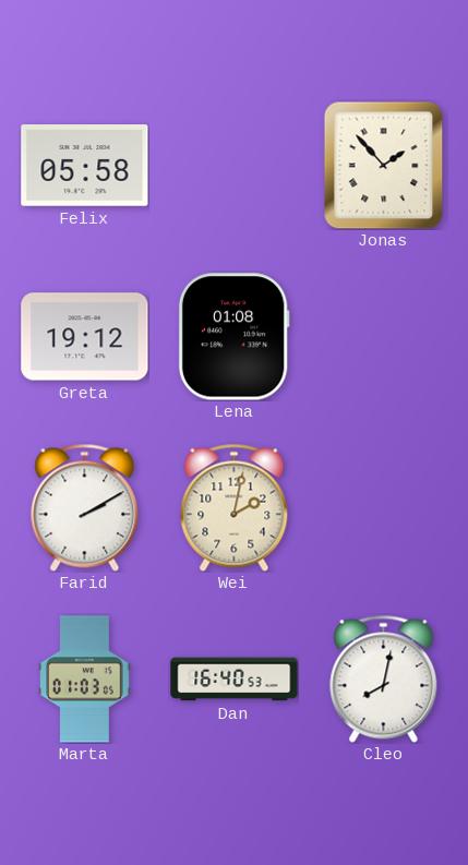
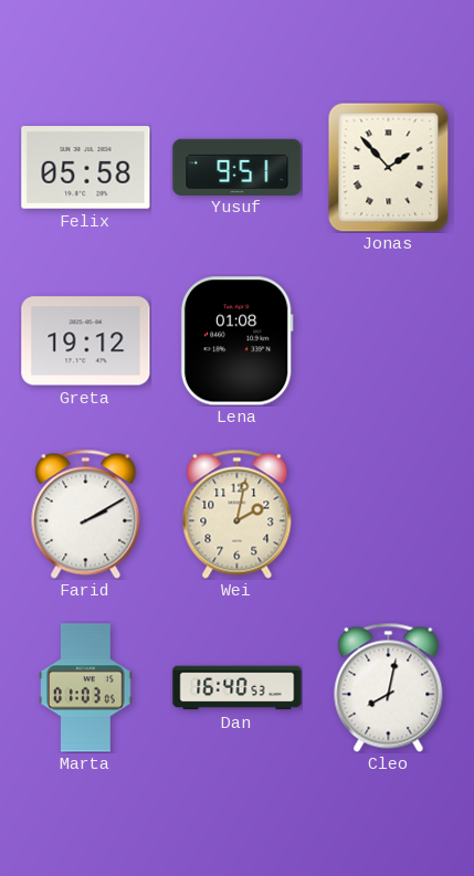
Yusuf: none -> 9:51
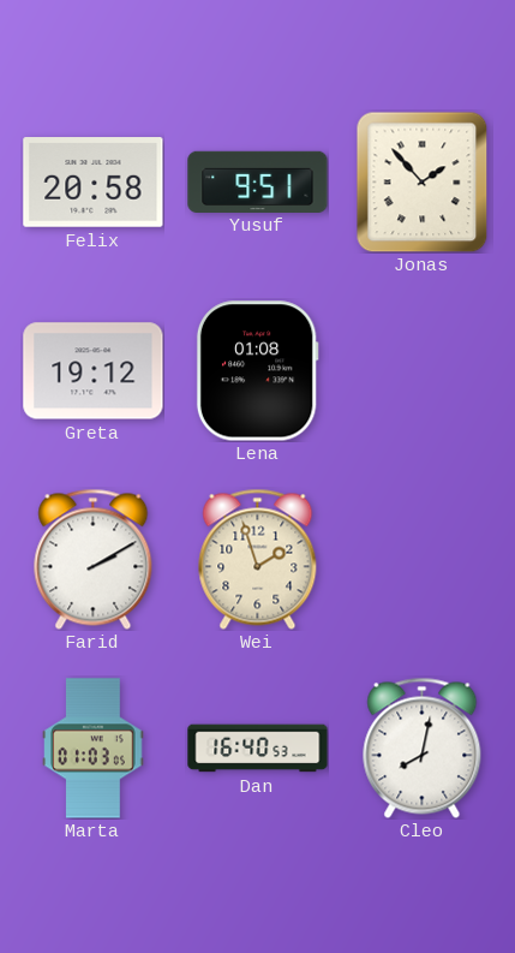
Felix: 05:58 -> 20:58
Wei: 2:02 -> 1:57
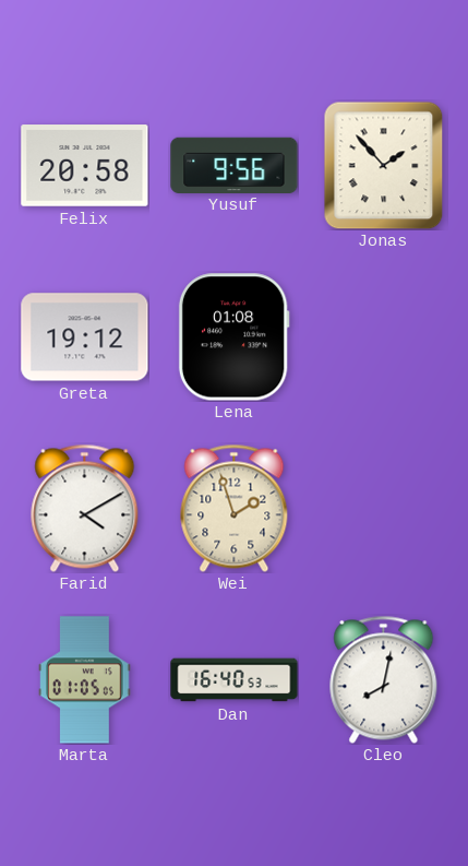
Yusuf: 9:51 -> 9:56
Farid: 2:10 -> 4:10
Marta: 01:03 -> 01:05
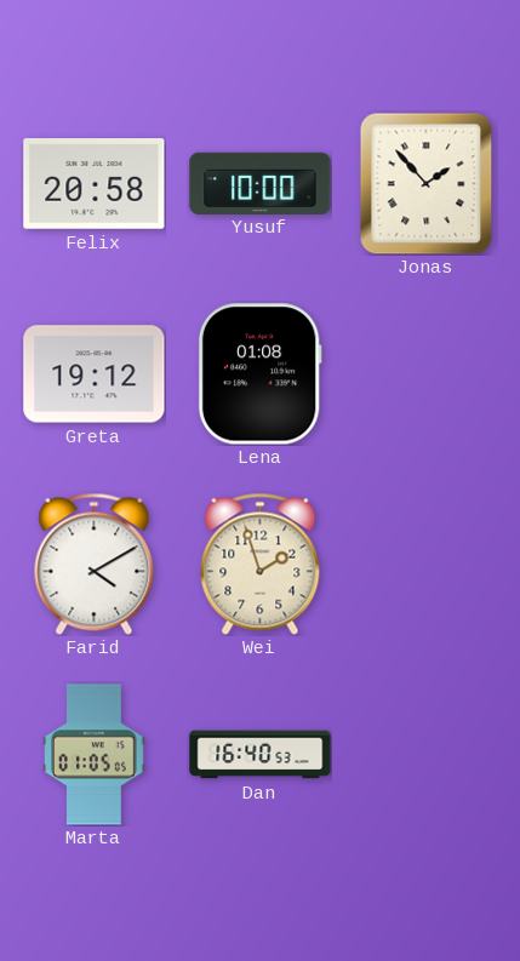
Yusuf: 9:56 -> 10:00
Cleo: 8:02 -> none
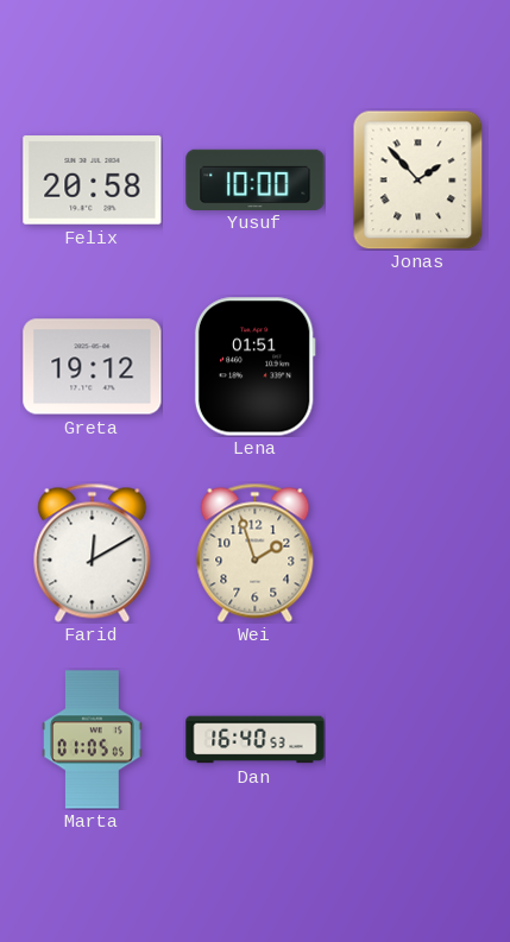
Lena: 01:08 -> 01:51
Farid: 4:10 -> 12:10
